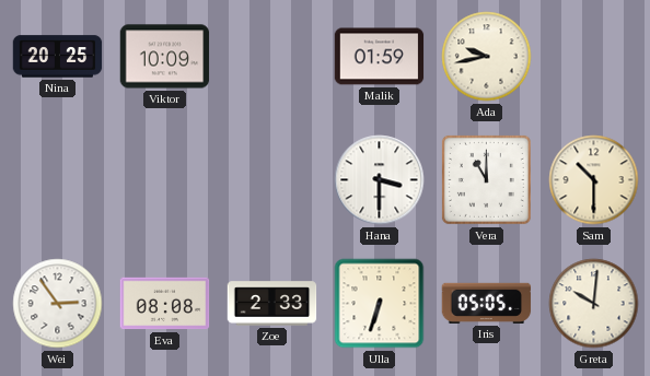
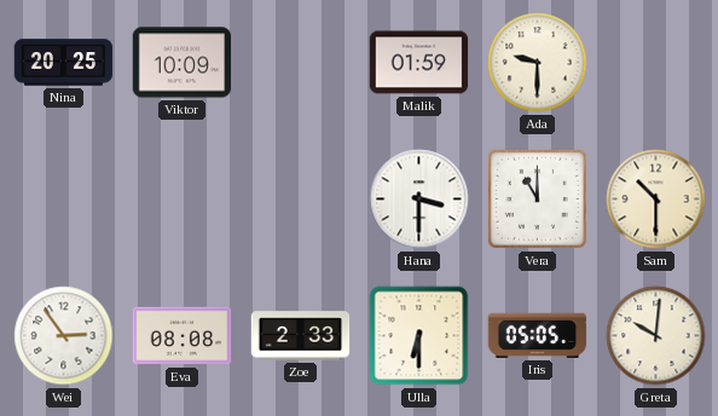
Ada: 9:43 -> 9:30
Ulla: 6:33 -> 6:30
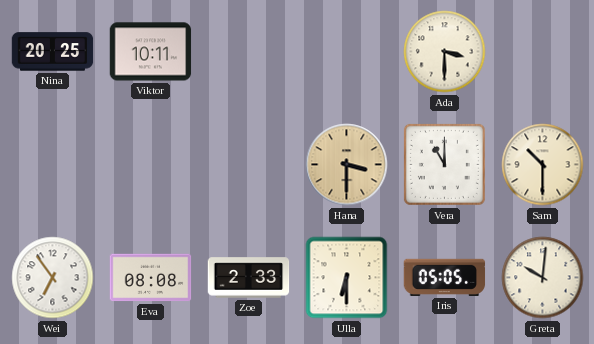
Viktor: 10:09 -> 10:11
Malik: 01:59 -> none
Ada: 9:30 -> 3:30
Hana dial: white -> champagne
Wei: 2:54 -> 6:54
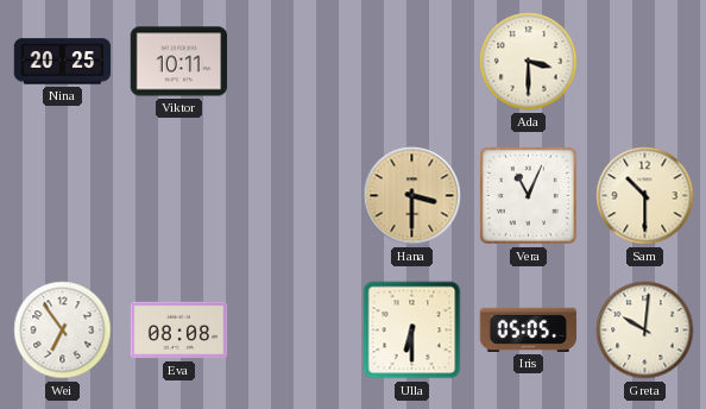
Vera: 11:00 -> 11:04
Zoe: 2:33 -> none
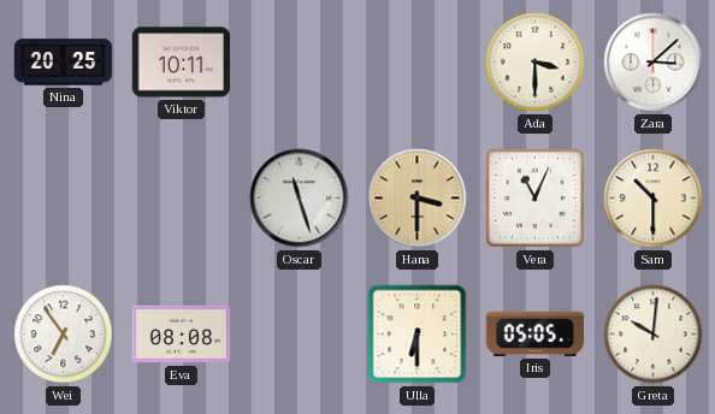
Zara: none -> 3:08
Oscar: none -> 11:27
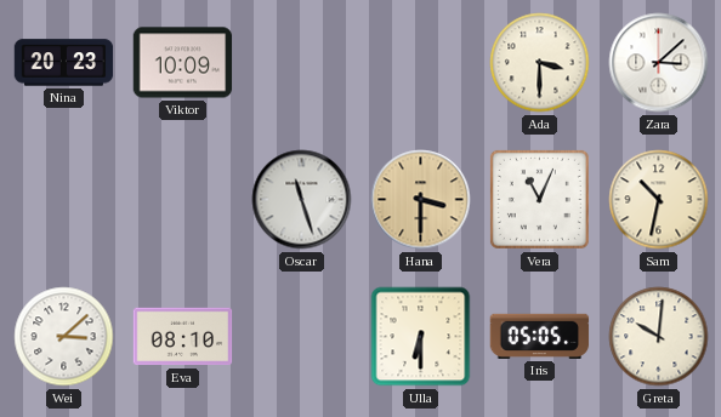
Nina: 20:25 -> 20:23
Viktor: 10:11 -> 10:09
Sam: 10:30 -> 10:32
Wei: 6:54 -> 3:08
Eva: 08:08 -> 08:10
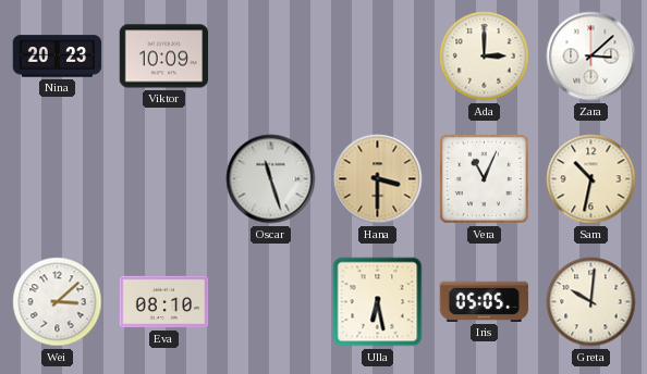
Ada: 3:30 -> 3:00
Ulla: 6:30 -> 6:28
